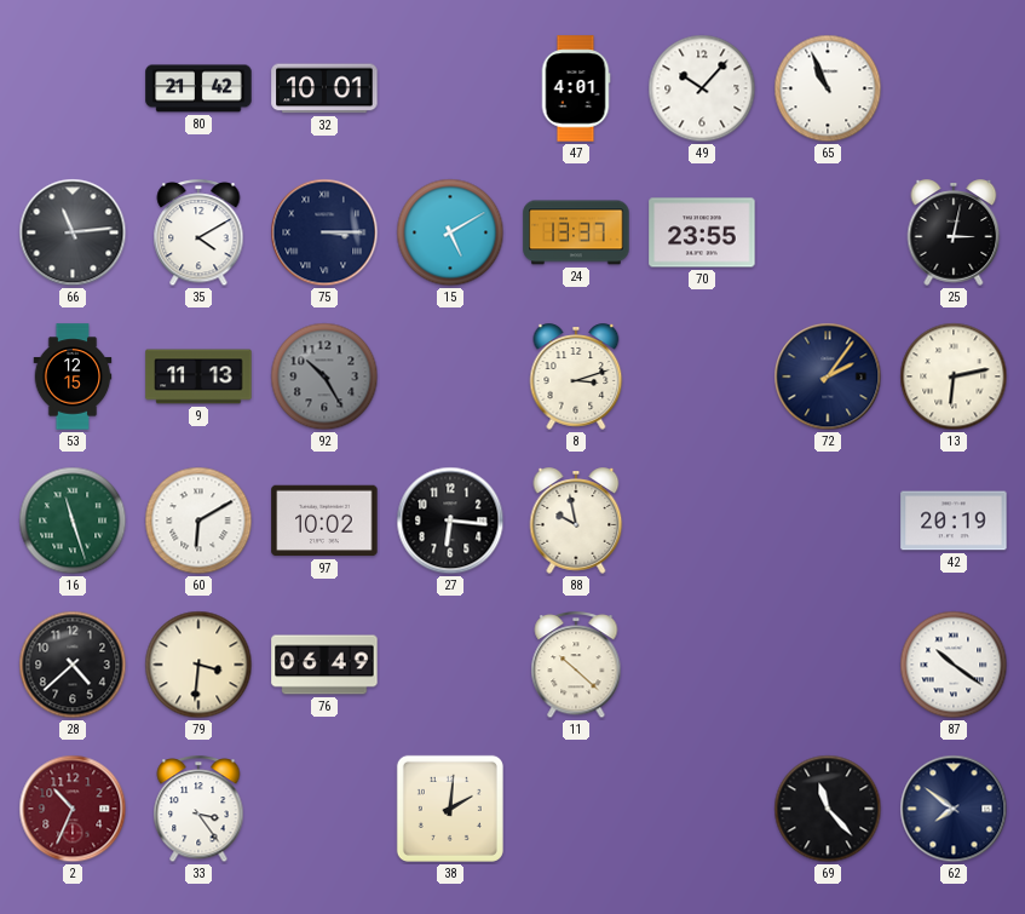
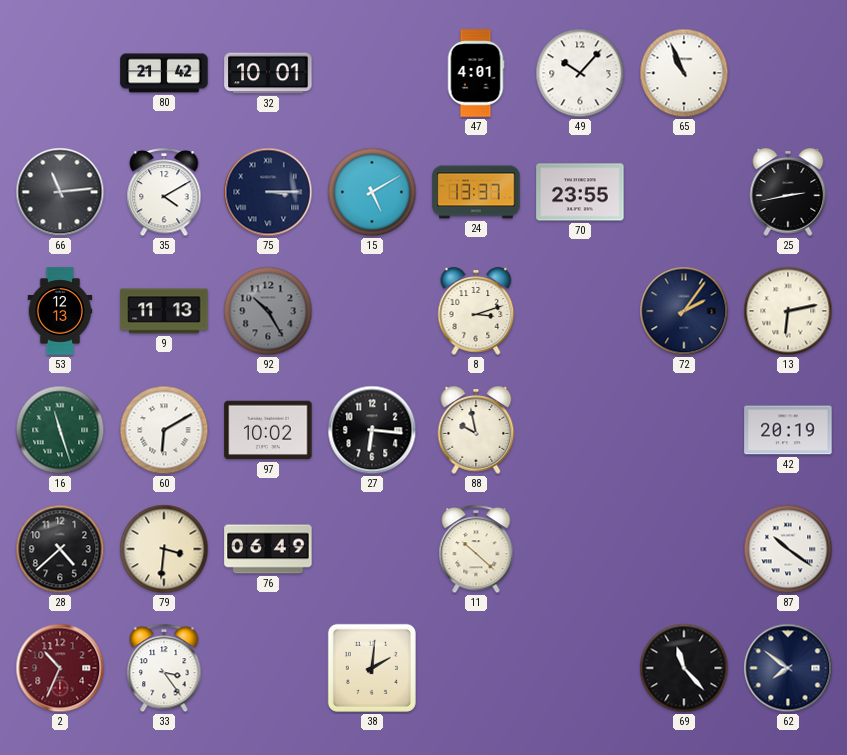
25: 3:02 -> 2:43
53: 12:15 -> 12:13
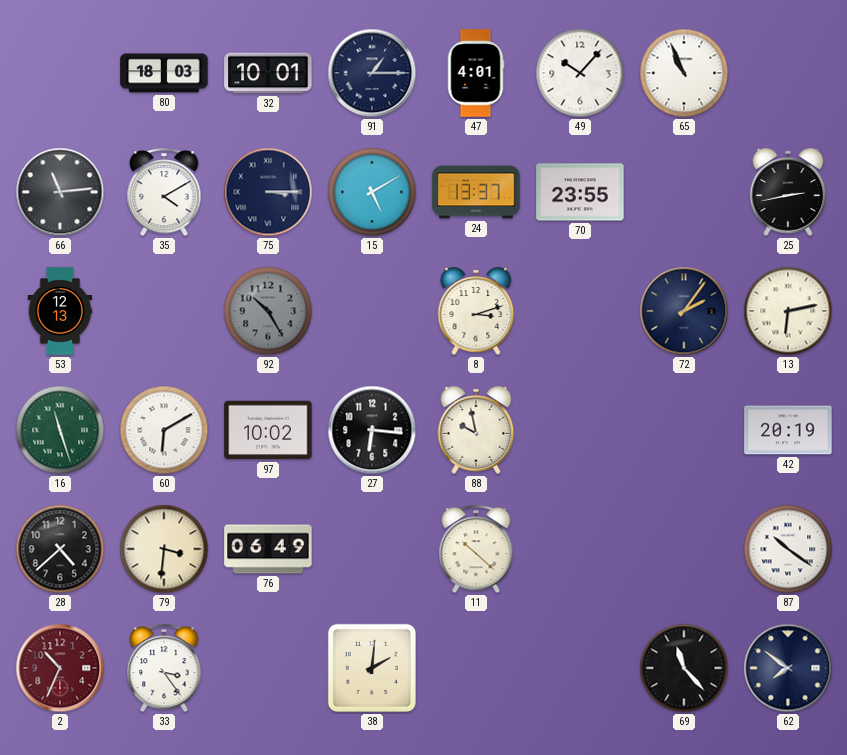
80: 21:42 -> 18:03
91: none -> 1:15
9: 11:13 -> none
